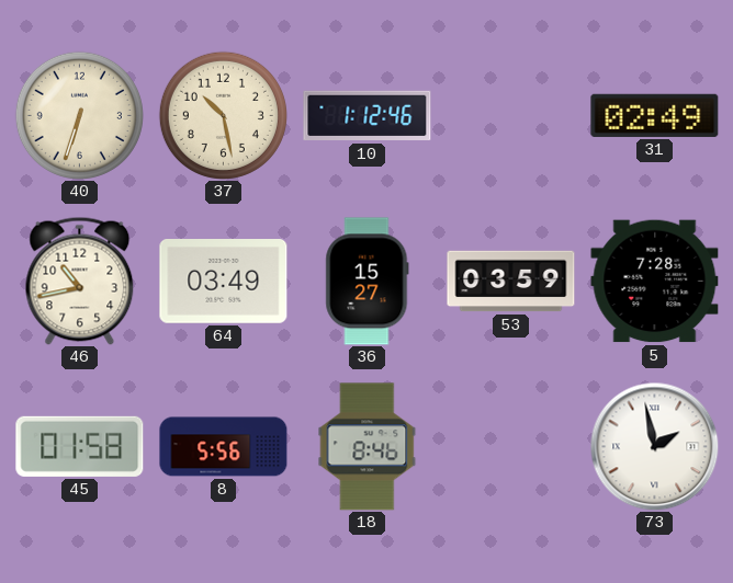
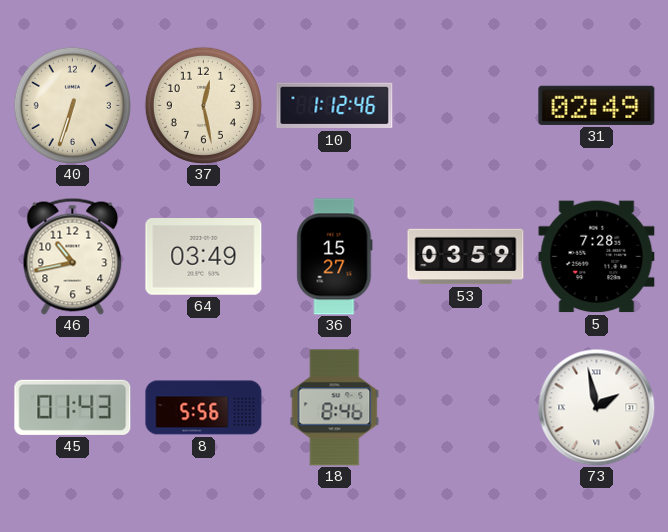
37: 10:28 -> 12:28
45: 01:58 -> 01:43
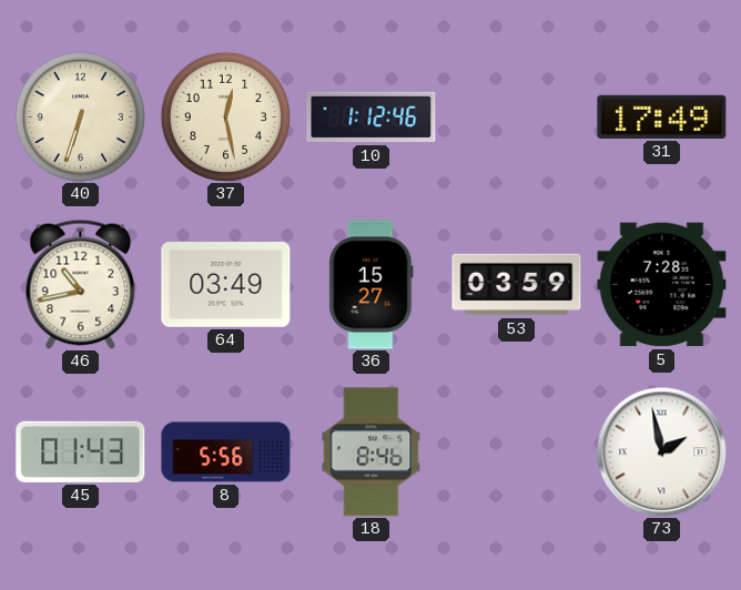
31: 02:49 -> 17:49
